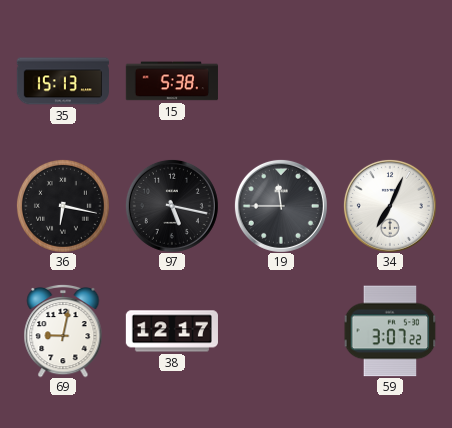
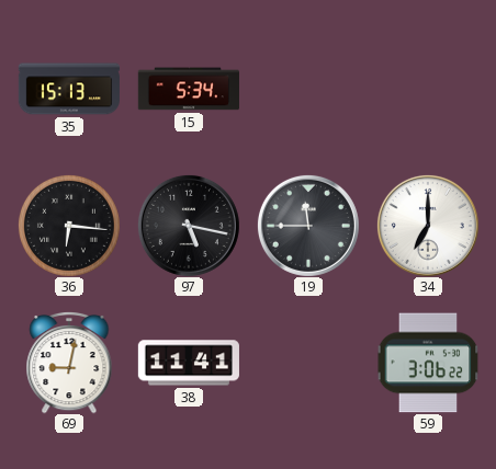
15: 5:38 -> 5:34
36: 6:17 -> 6:16
34: 7:04 -> 7:00
38: 12:17 -> 11:41
59: 3:07 -> 3:06
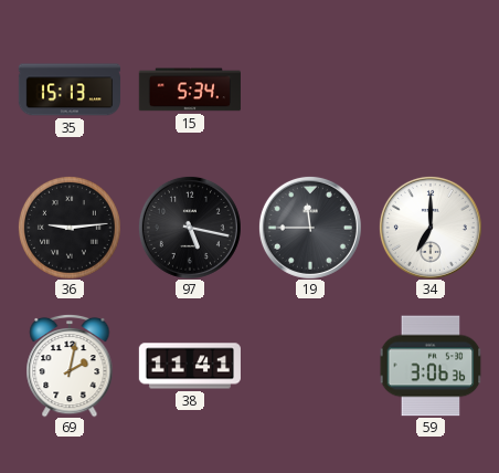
36: 6:16 -> 9:14
69: 9:02 -> 2:02
59: 3:06:22 -> 3:06:36
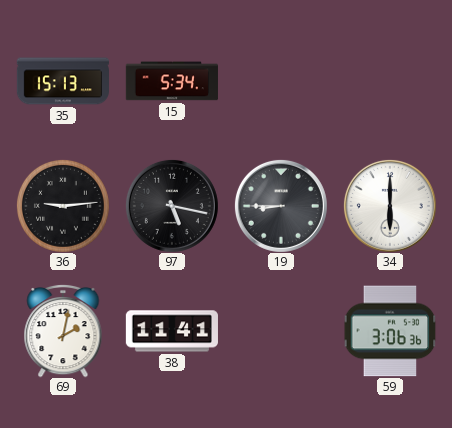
19: 11:45 -> 8:45
34: 7:00 -> 6:00
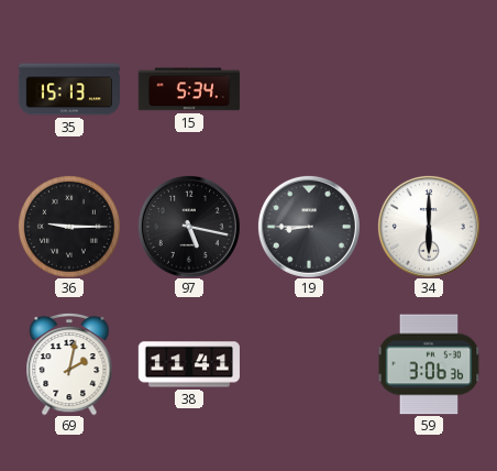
36: 9:14 -> 9:15
